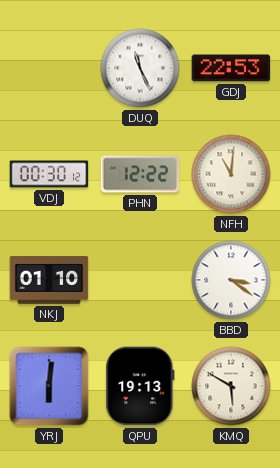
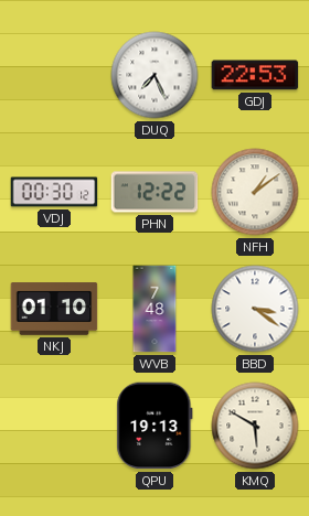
DUQ: 11:26 -> 7:26
NFH: 11:01 -> 1:09
WVB: none -> 7:48
YRJ: 6:01 -> none
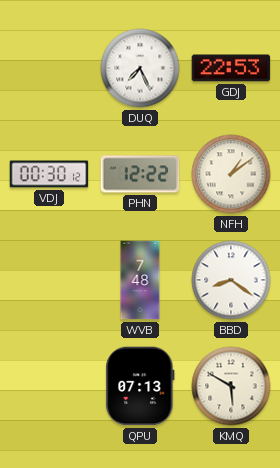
NKJ: 01:10 -> none
BBD: 3:21 -> 8:21
QPU: 19:13 -> 07:13
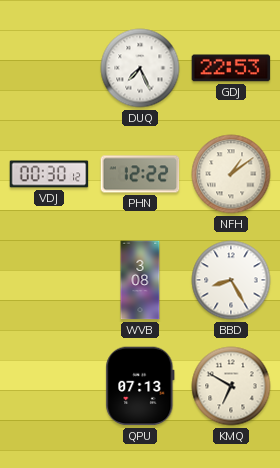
WVB: 7:48 -> 3:08
BBD: 8:21 -> 8:25
KMQ: 5:50 -> 6:50
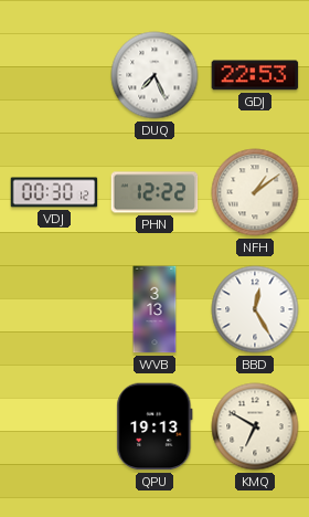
WVB: 3:08 -> 3:13
BBD: 8:25 -> 12:25
QPU: 07:13 -> 19:13
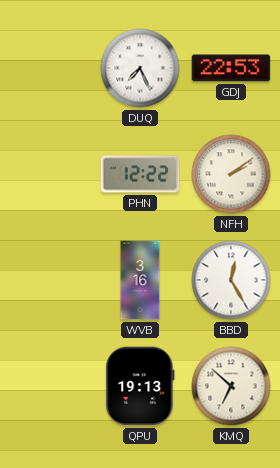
VDJ: 00:30 -> none
NFH: 1:09 -> 2:09
WVB: 3:13 -> 3:16
KMQ: 6:50 -> 6:52
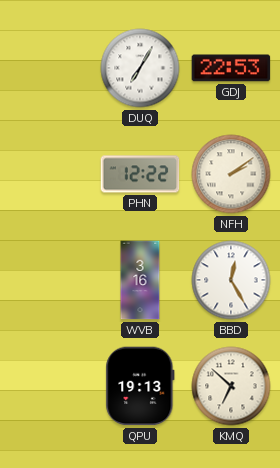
DUQ: 7:26 -> 7:05
